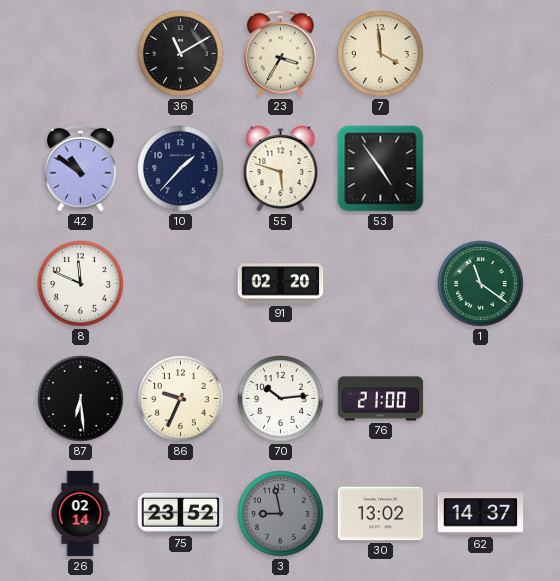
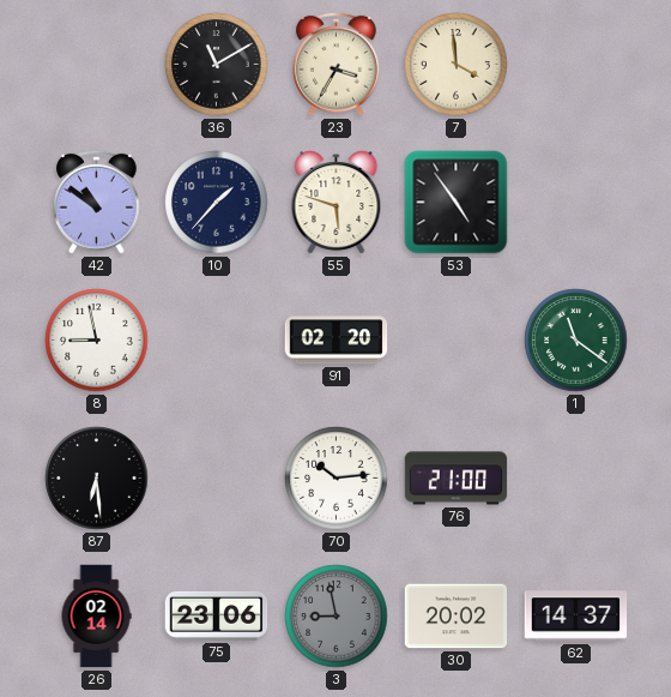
8: 11:49 -> 8:58
86: 9:34 -> none
75: 23:52 -> 23:06
30: 13:02 -> 20:02
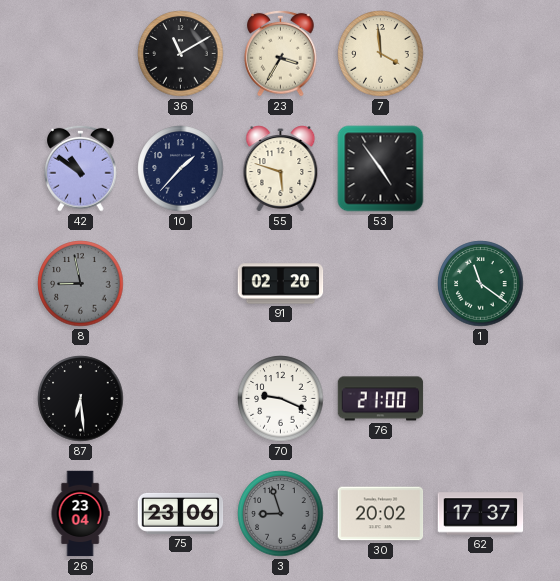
8 dial: white -> grey
70: 10:14 -> 9:19
26: 02:14 -> 23:04
3: 8:58 -> 8:57
62: 14:37 -> 17:37
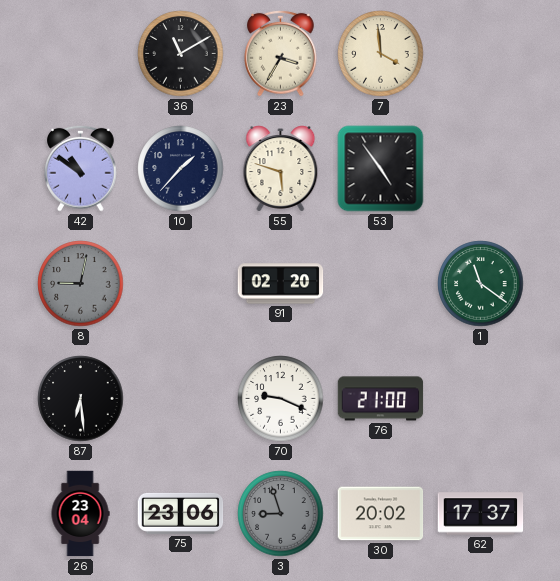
8: 8:58 -> 9:02
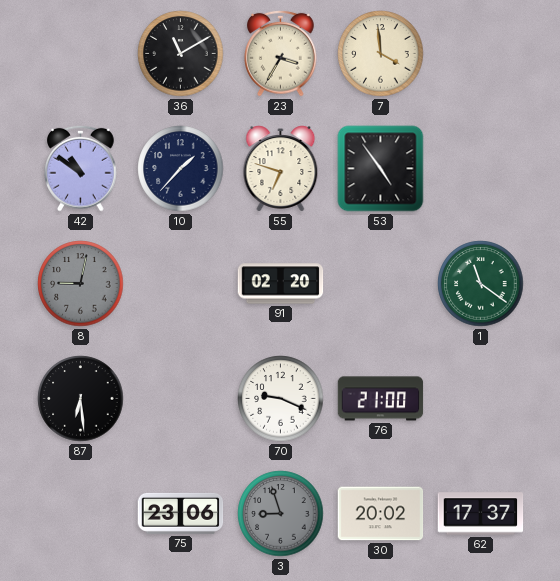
55: 5:48 -> 6:48
26: 23:04 -> none
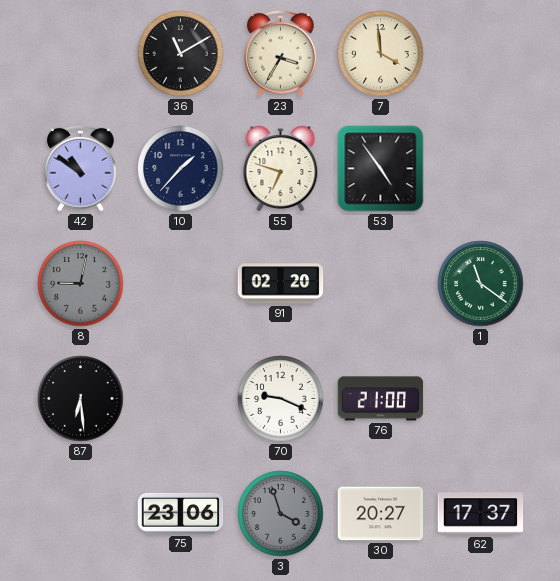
3: 8:57 -> 3:57
30: 20:02 -> 20:27
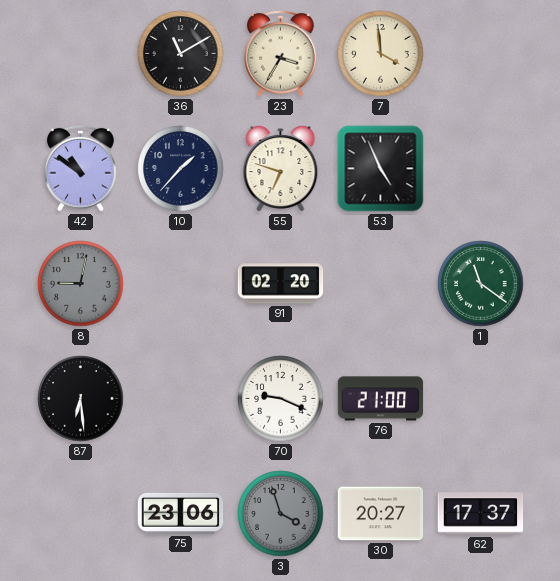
53: 4:54 -> 4:56
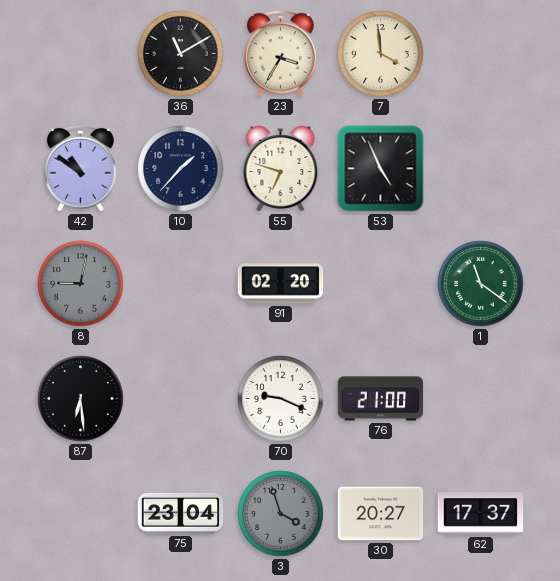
75: 23:06 -> 23:04
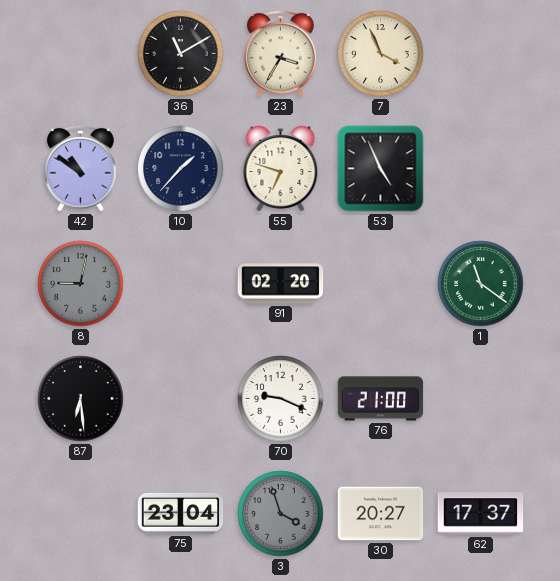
7: 3:59 -> 3:56
